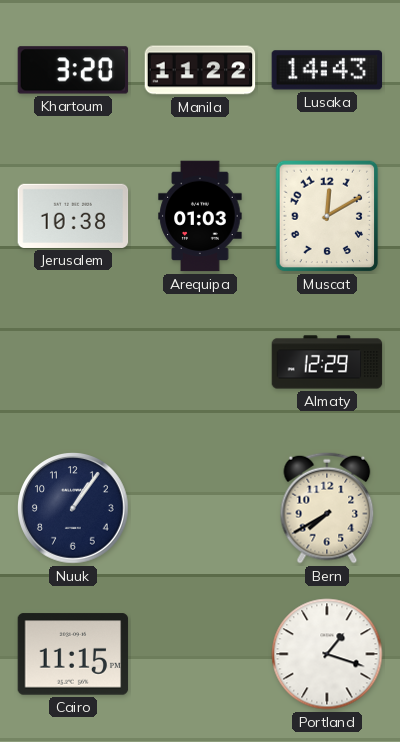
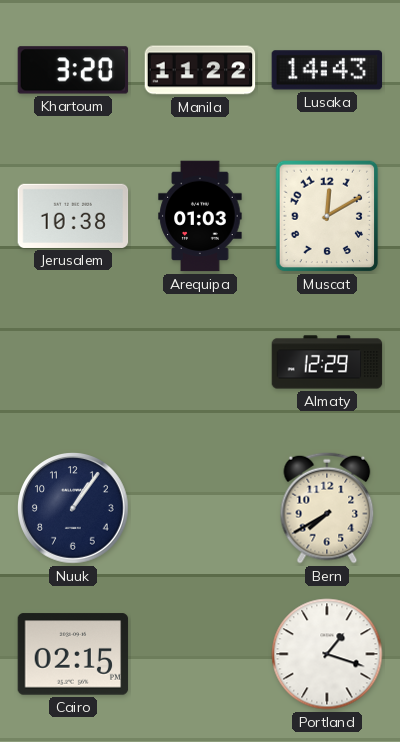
Cairo: 11:15 -> 02:15
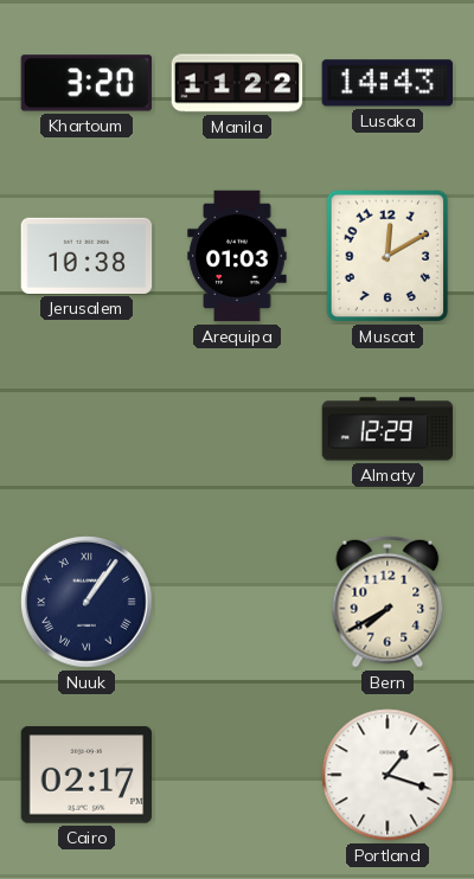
Nuuk numerals: Arabic -> Roman
Cairo: 02:15 -> 02:17
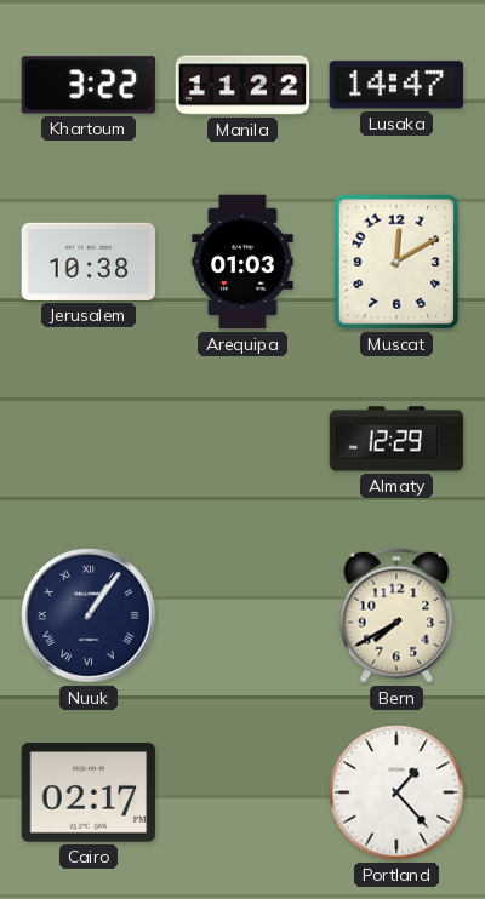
Khartoum: 3:20 -> 3:22
Lusaka: 14:43 -> 14:47
Portland: 1:18 -> 1:23
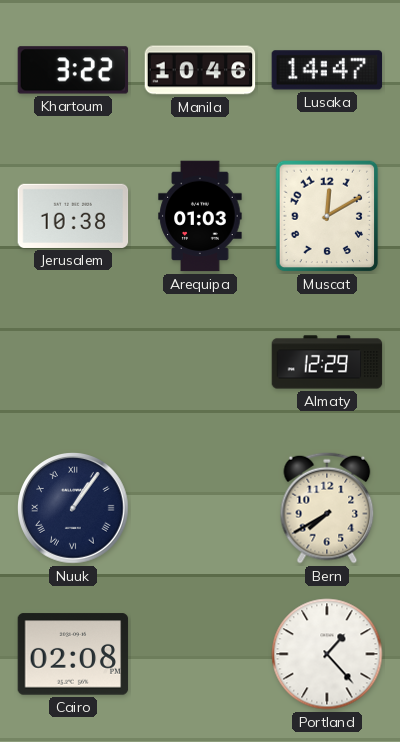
Manila: 11:22 -> 10:46
Cairo: 02:17 -> 02:08
